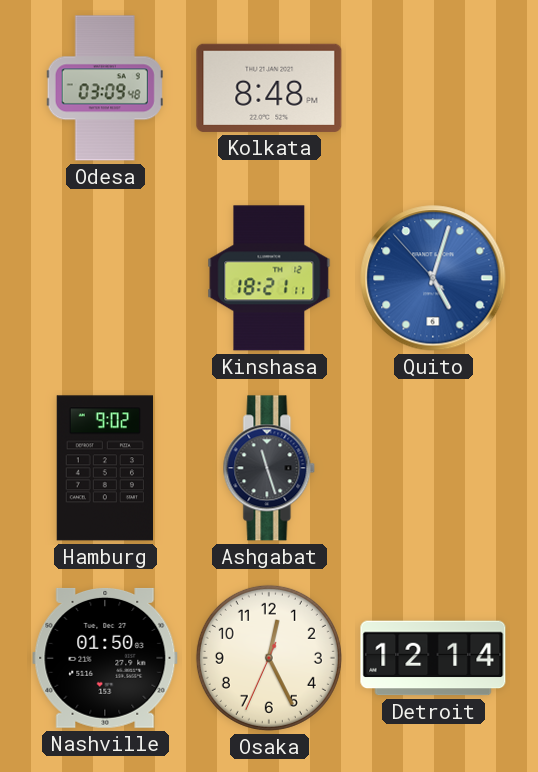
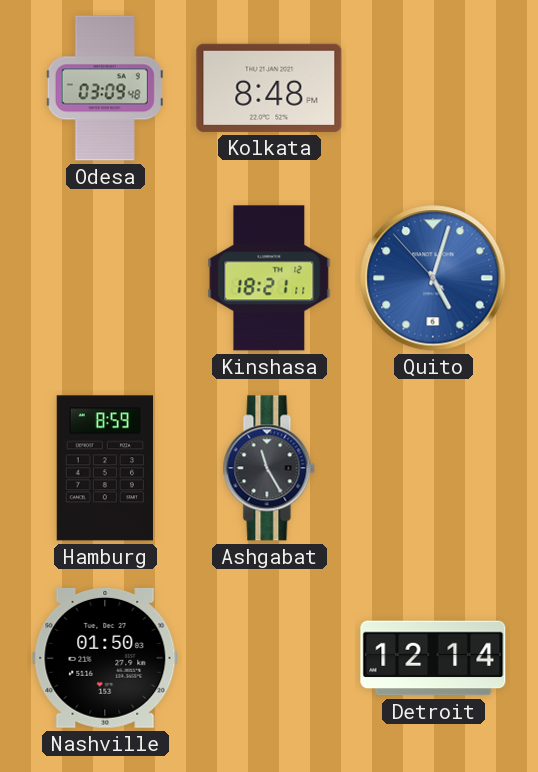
Hamburg: 9:02 -> 8:59
Ashgabat: 11:27 -> 11:25
Osaka: 12:25 -> none
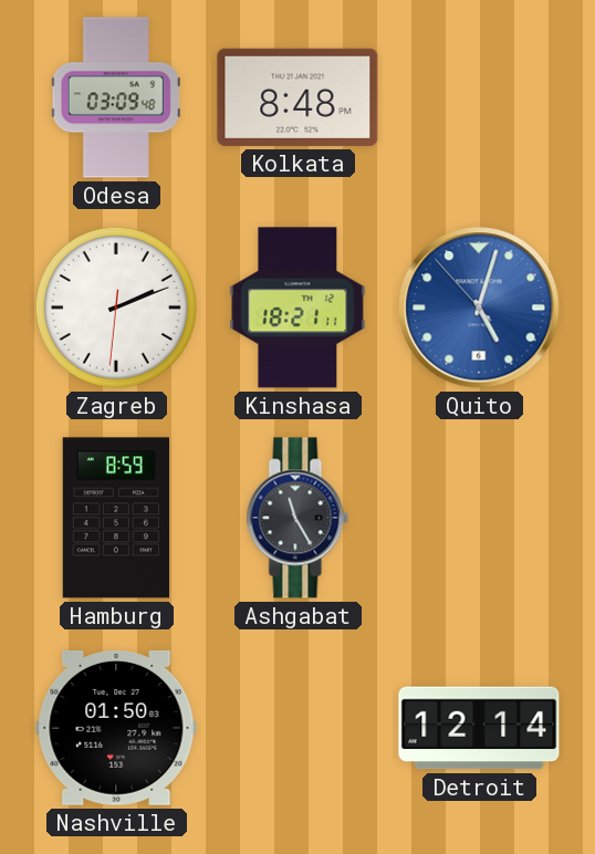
Zagreb: none -> 2:11
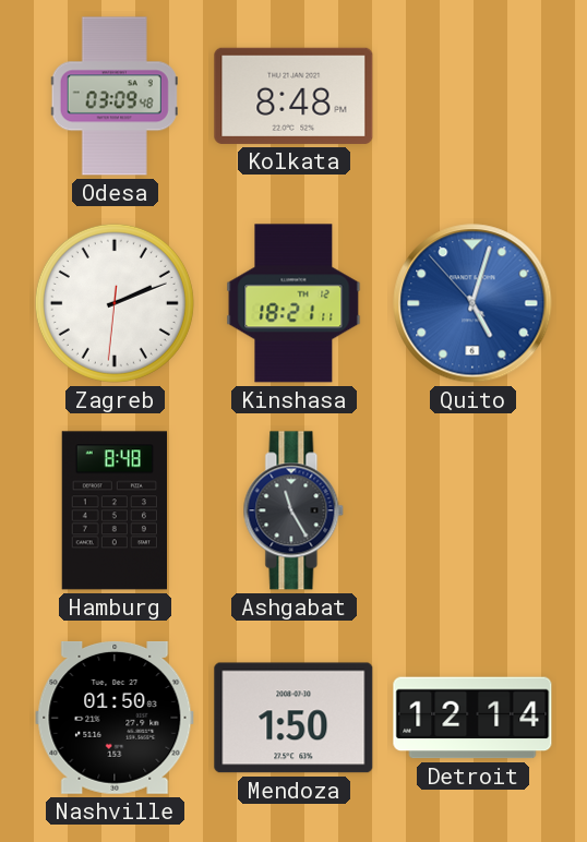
Hamburg: 8:59 -> 8:48
Mendoza: none -> 1:50
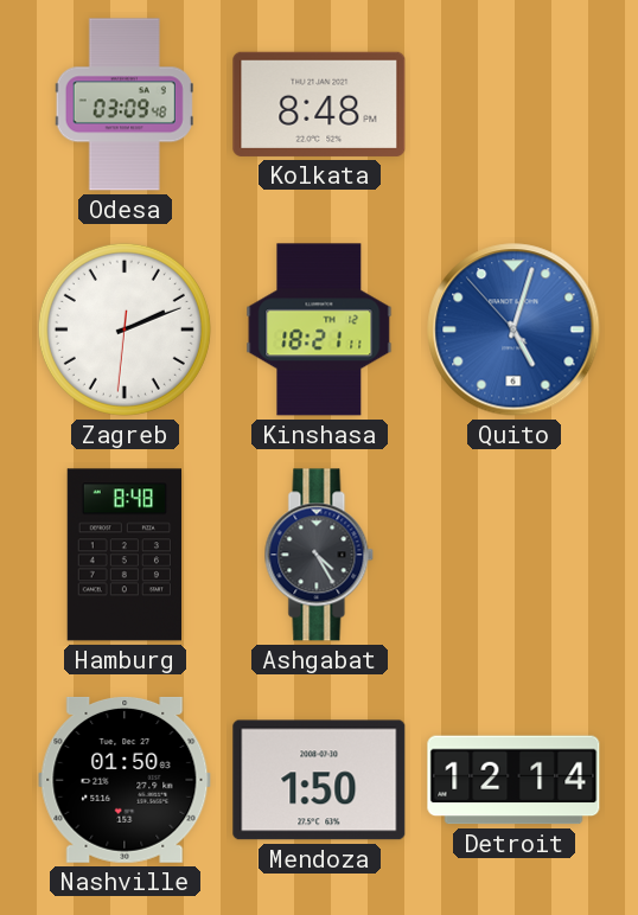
Ashgabat: 11:25 -> 4:25
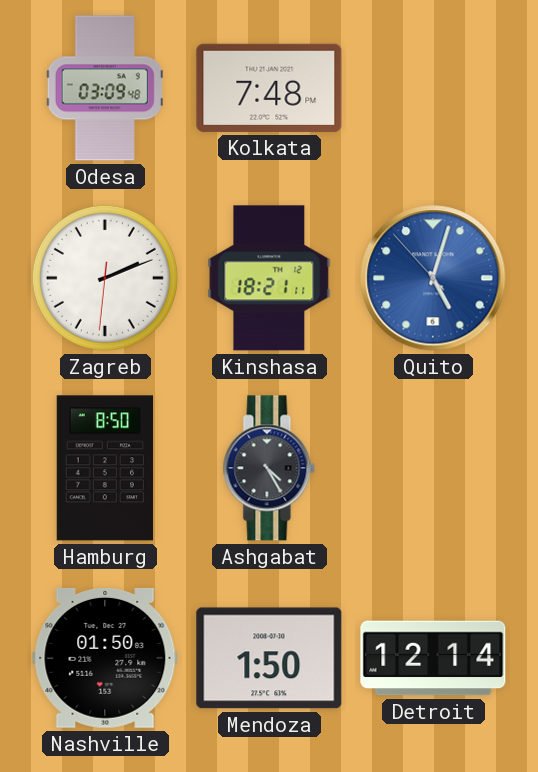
Kolkata: 8:48 -> 7:48
Hamburg: 8:48 -> 8:50
